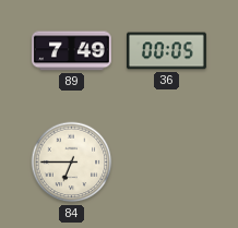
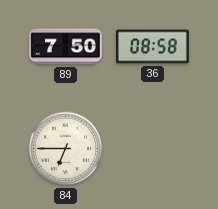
89: 7:49 -> 7:50
36: 00:05 -> 08:58
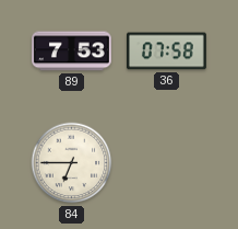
89: 7:50 -> 7:53
36: 08:58 -> 07:58
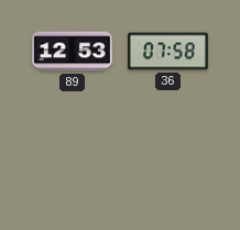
89: 7:53 -> 12:53
84: 6:45 -> none
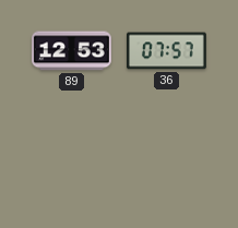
36: 07:58 -> 07:57
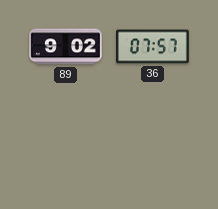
89: 12:53 -> 9:02
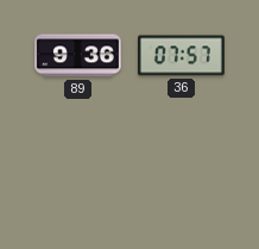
89: 9:02 -> 9:36
